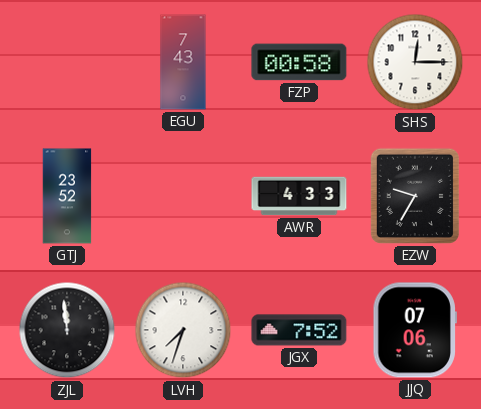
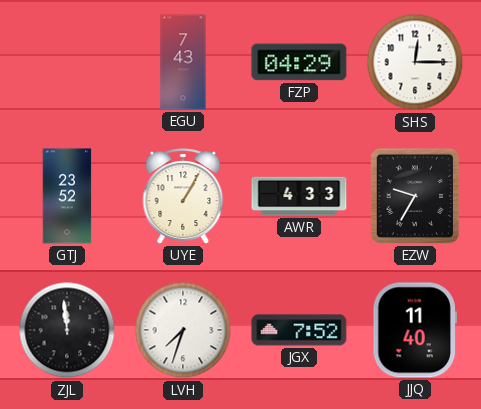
FZP: 00:58 -> 04:29
UYE: none -> 1:05
JJQ: 07:06 -> 11:40
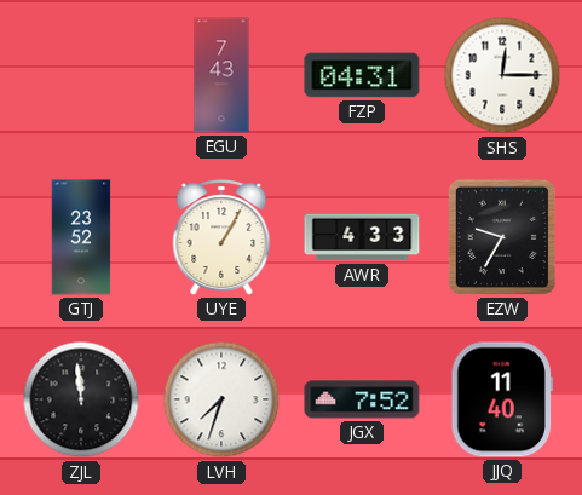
FZP: 04:29 -> 04:31
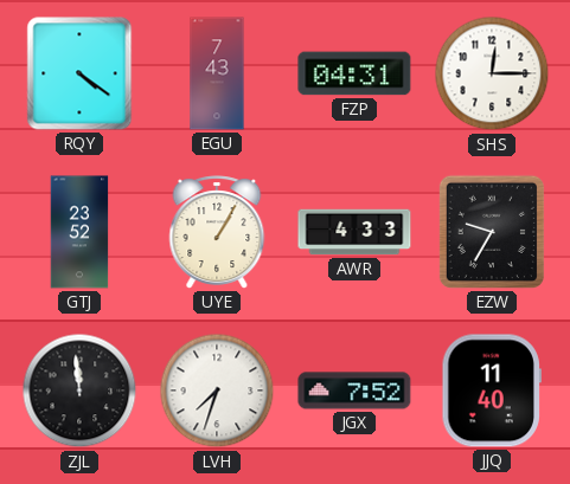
RQY: none -> 4:21
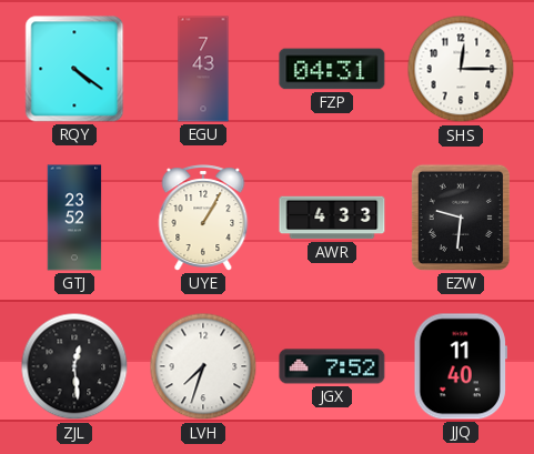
EZW: 9:35 -> 9:31
ZJL: 11:59 -> 12:29
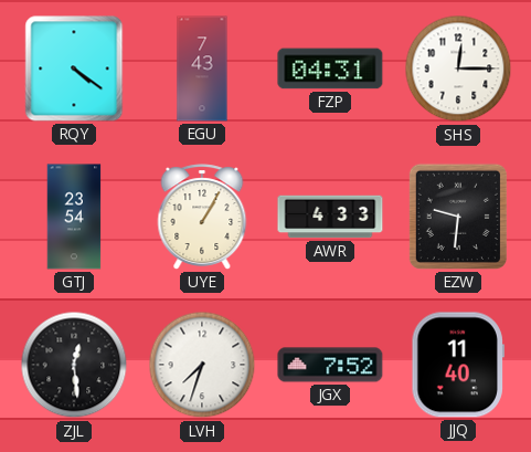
GTJ: 23:52 -> 23:54
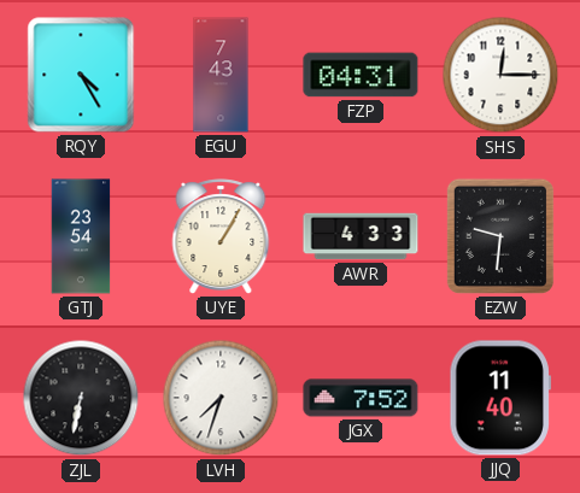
RQY: 4:21 -> 4:25
ZJL: 12:29 -> 6:32
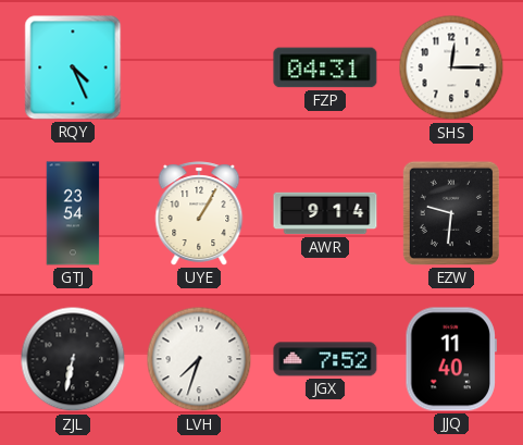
RQY: 4:25 -> 4:26
EGU: 7:43 -> none
AWR: 4:33 -> 9:14
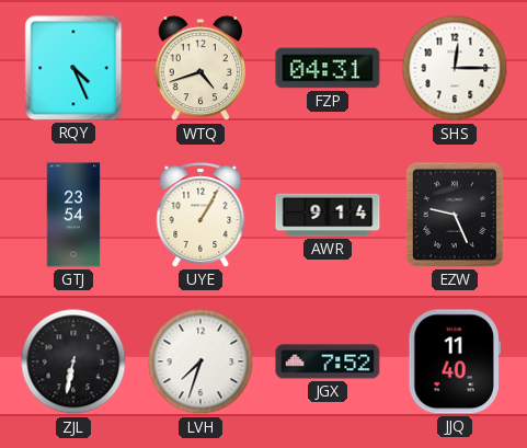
WTQ: none -> 4:42
EZW: 9:31 -> 9:26
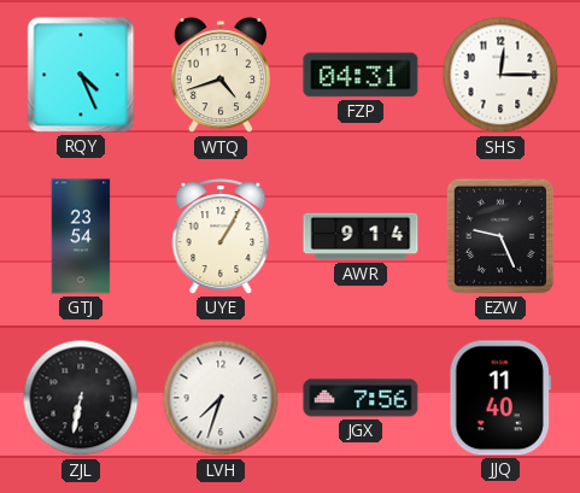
JGX: 7:52 -> 7:56
